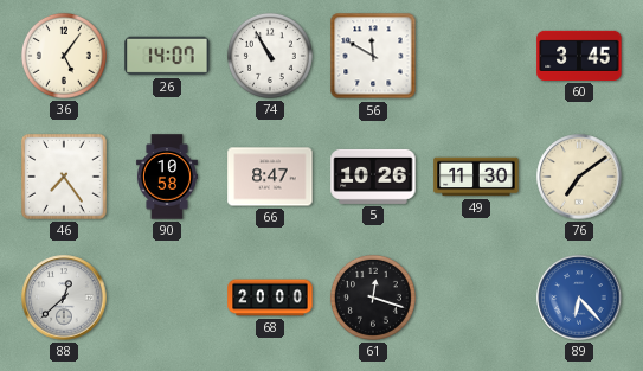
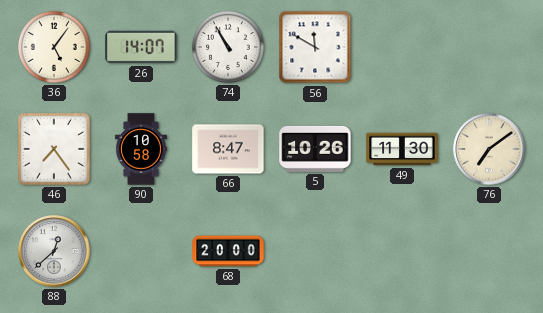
60: 3:45 -> none
61: 12:18 -> none
89: 6:23 -> none
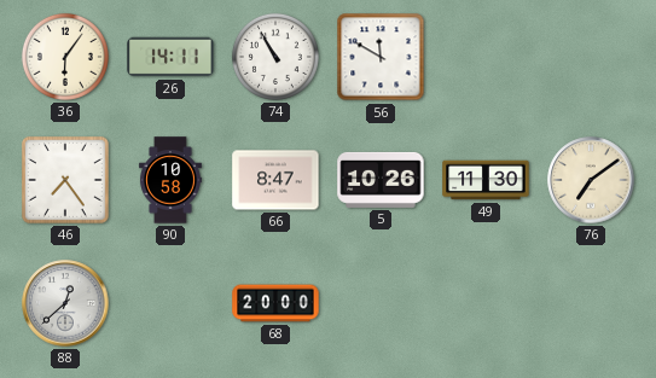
36: 5:06 -> 6:06
26: 14:07 -> 14:11
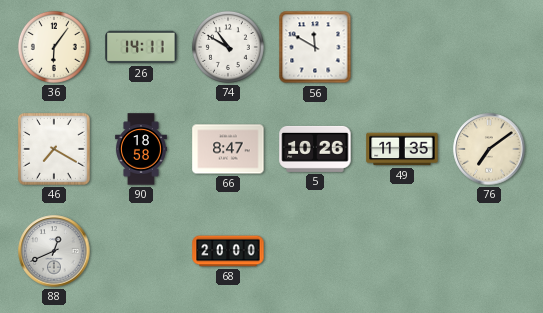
74: 10:55 -> 10:50
46: 7:24 -> 7:20
90: 10:58 -> 18:58
49: 11:30 -> 11:35
88: 12:38 -> 12:41
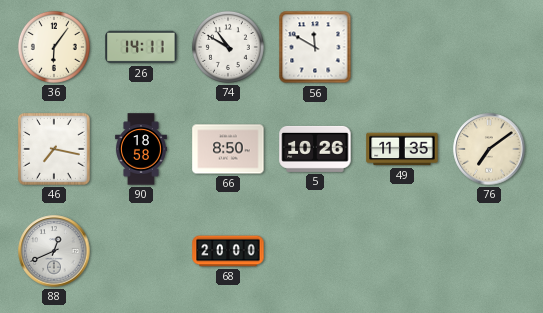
46: 7:20 -> 7:17
66: 8:47 -> 8:50
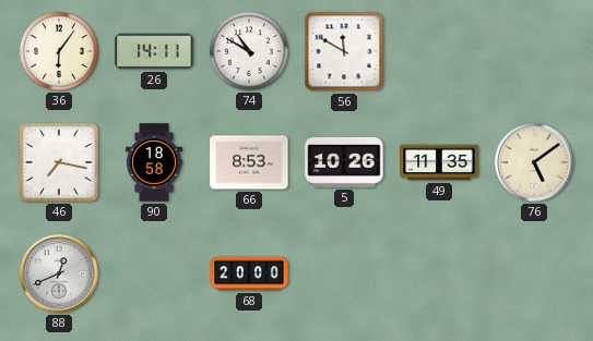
66: 8:50 -> 8:53
76: 7:09 -> 5:09
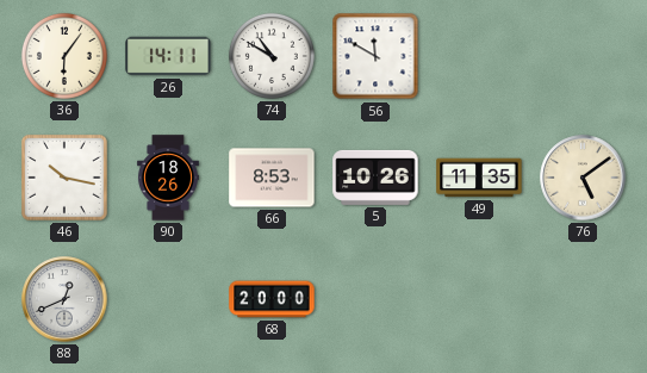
46: 7:17 -> 10:17
90: 18:58 -> 18:26
